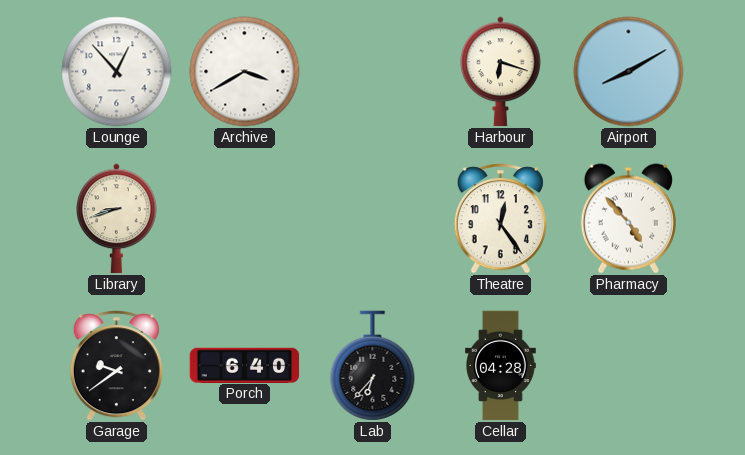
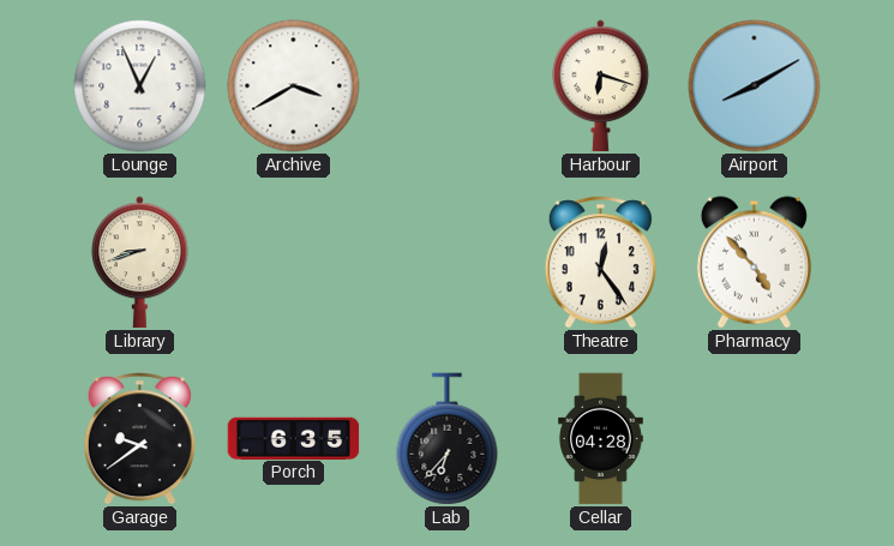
Lounge: 12:53 -> 12:56
Porch: 6:40 -> 6:35
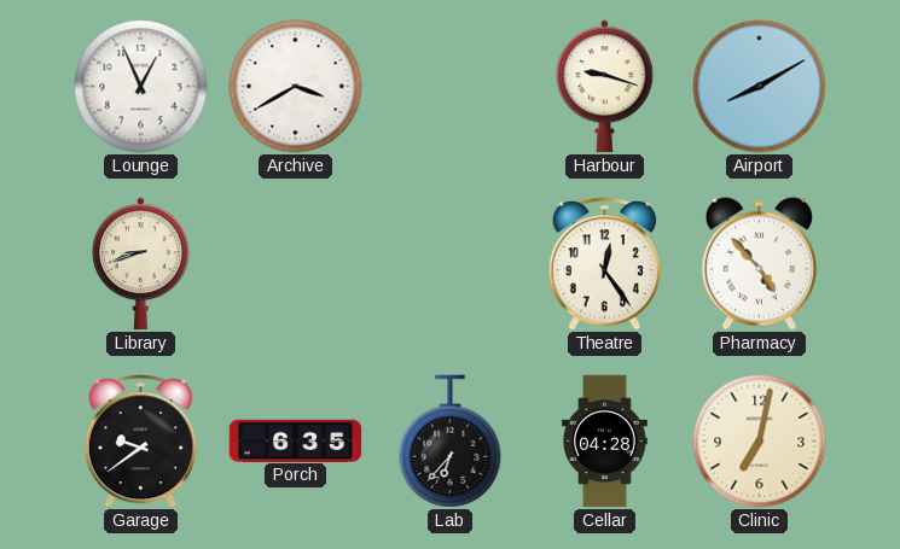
Harbour: 6:18 -> 9:18
Clinic: none -> 7:02
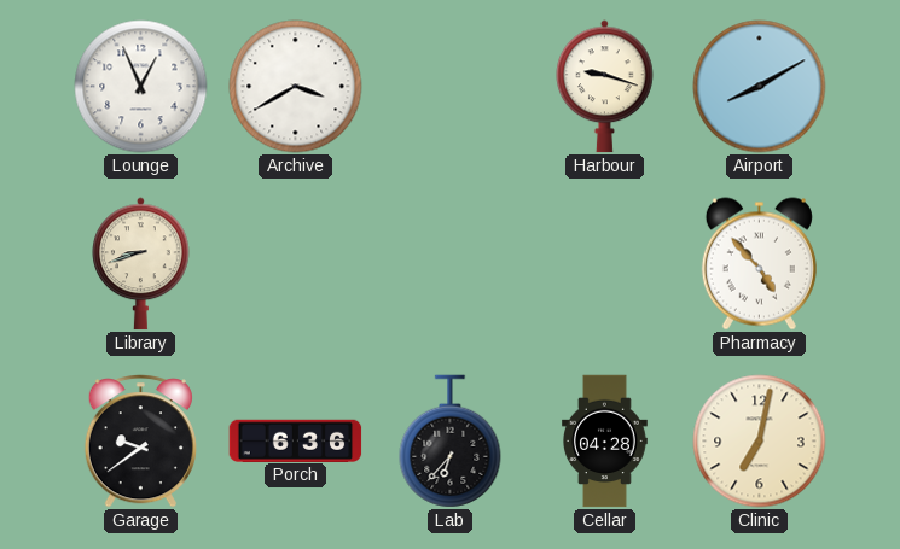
Theatre: 12:24 -> none
Porch: 6:35 -> 6:36
